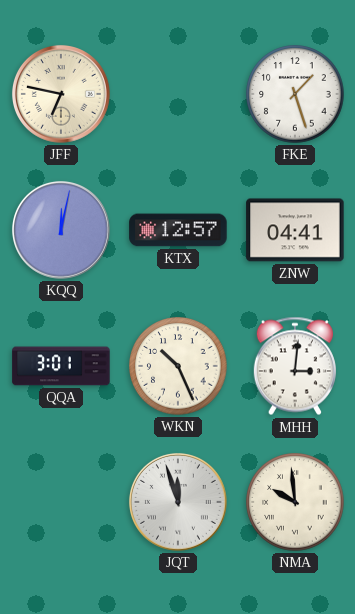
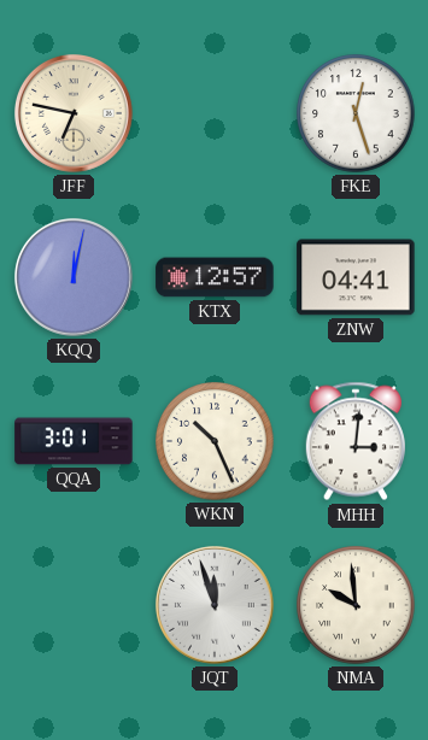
FKE: 1:27 -> 12:27
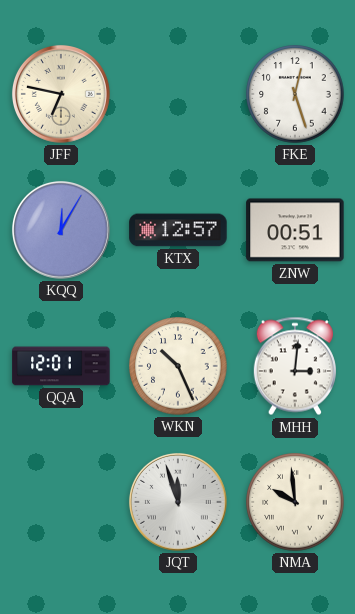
KQQ: 12:02 -> 12:05
ZNW: 04:41 -> 00:51
QQA: 3:01 -> 12:01
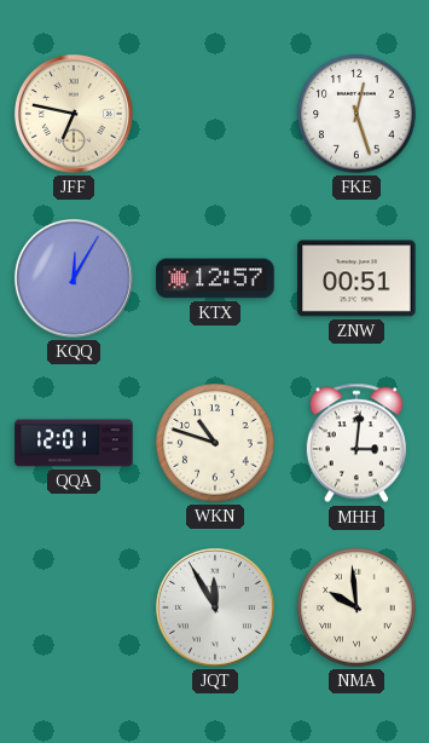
WKN: 10:26 -> 10:48
JQT: 11:57 -> 11:55
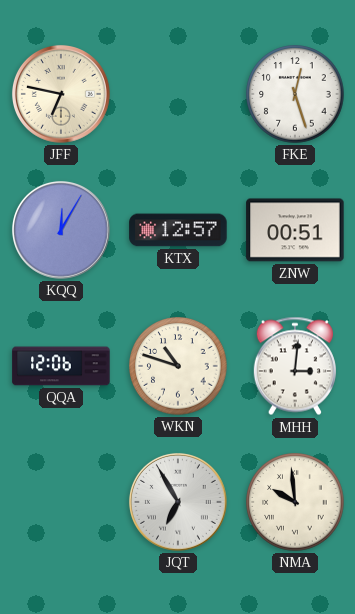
QQA: 12:01 -> 12:06
JQT: 11:55 -> 6:55
